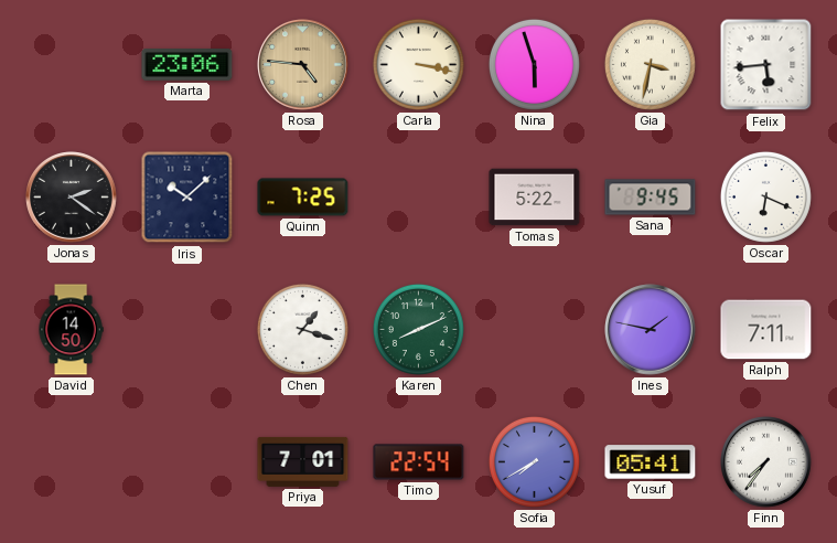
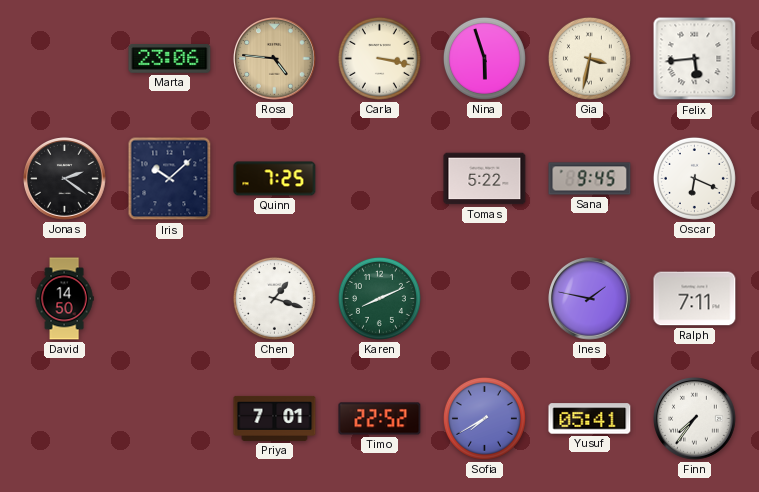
Timo: 22:54 -> 22:52
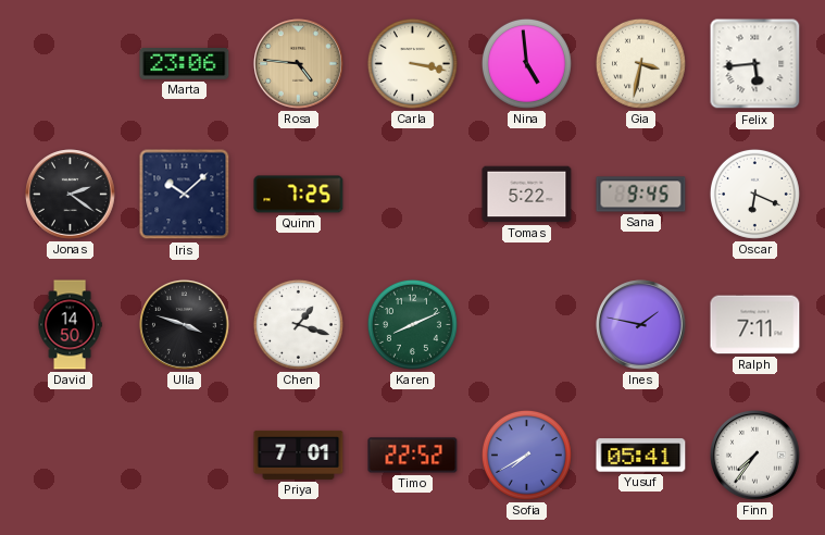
Nina: 5:57 -> 4:59
Ulla: none -> 3:48
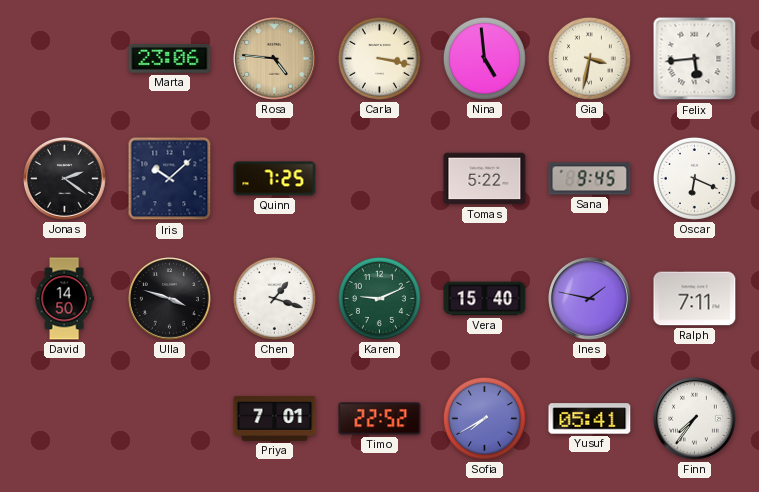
Karen: 8:11 -> 9:11
Vera: none -> 15:40
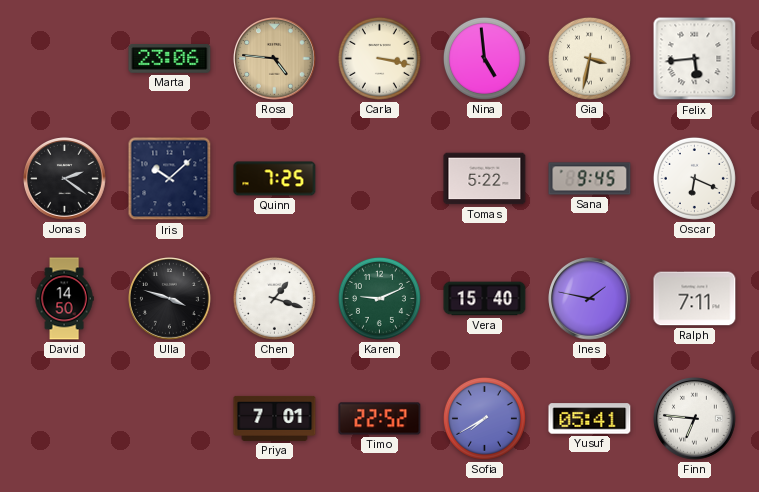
Finn: 7:36 -> 6:46
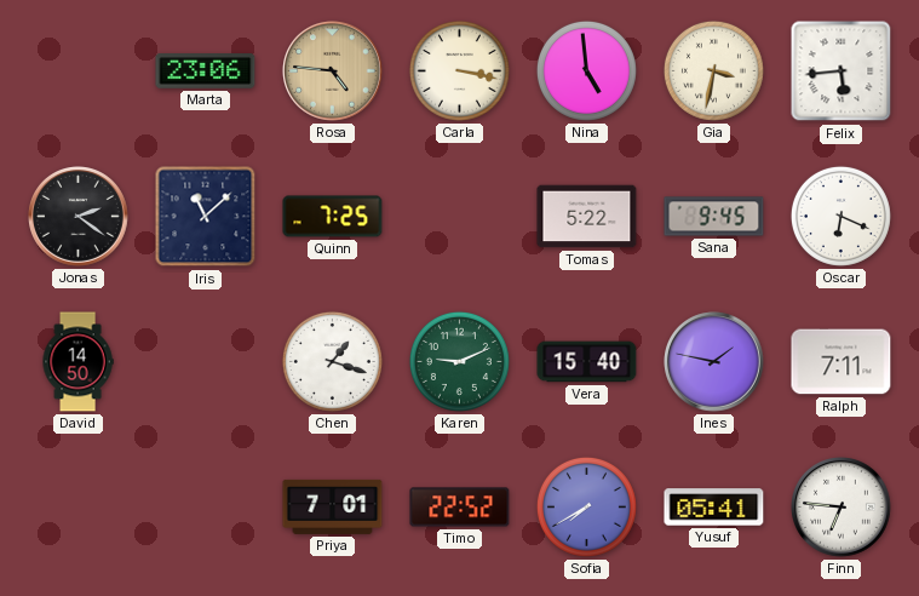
Iris: 10:08 -> 11:08
Ulla: 3:48 -> none
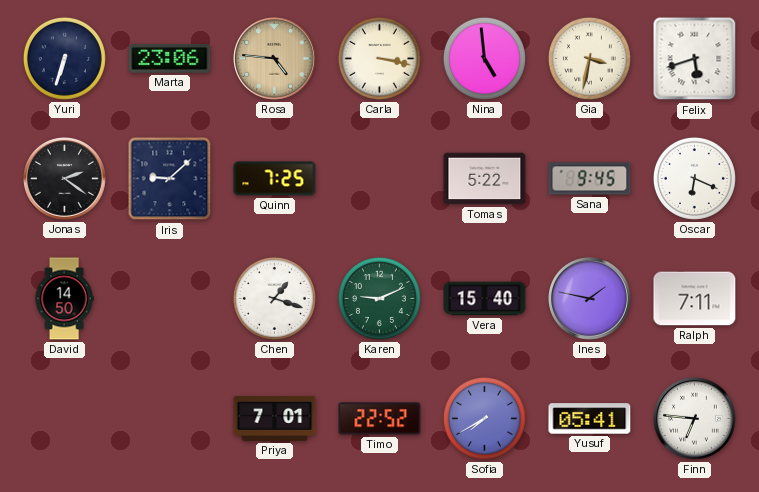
Yuri: none -> 6:33
Felix: 5:44 -> 5:42
Iris: 11:08 -> 9:08
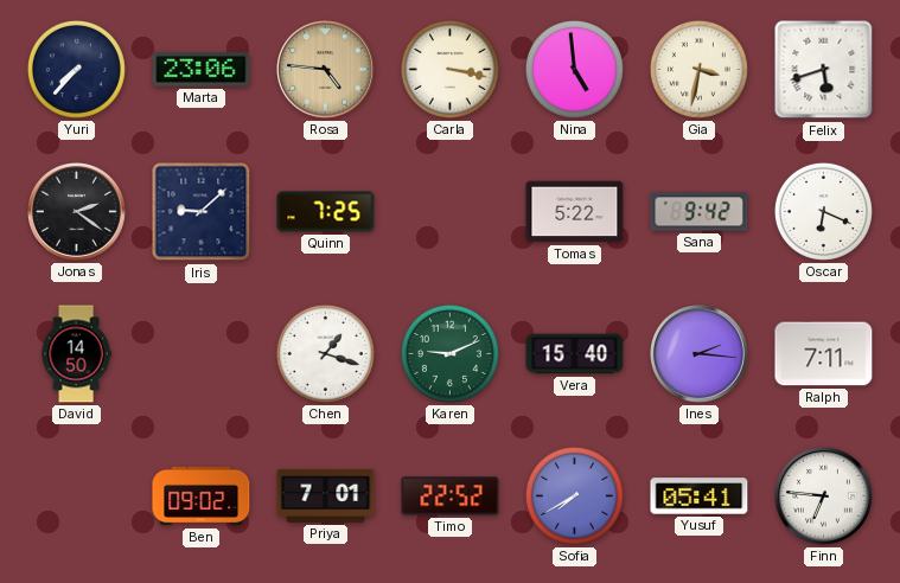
Yuri: 6:33 -> 7:37
Sana: 9:45 -> 9:42
Ines: 1:47 -> 2:16
Ben: none -> 09:02
